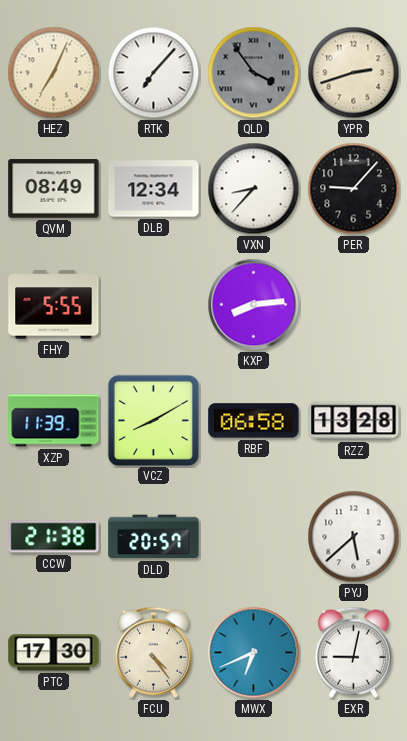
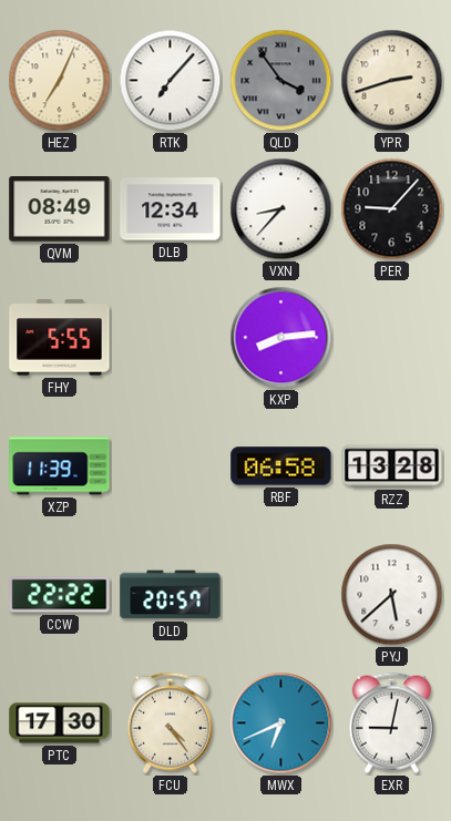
VCZ: 8:10 -> none
CCW: 21:38 -> 22:22
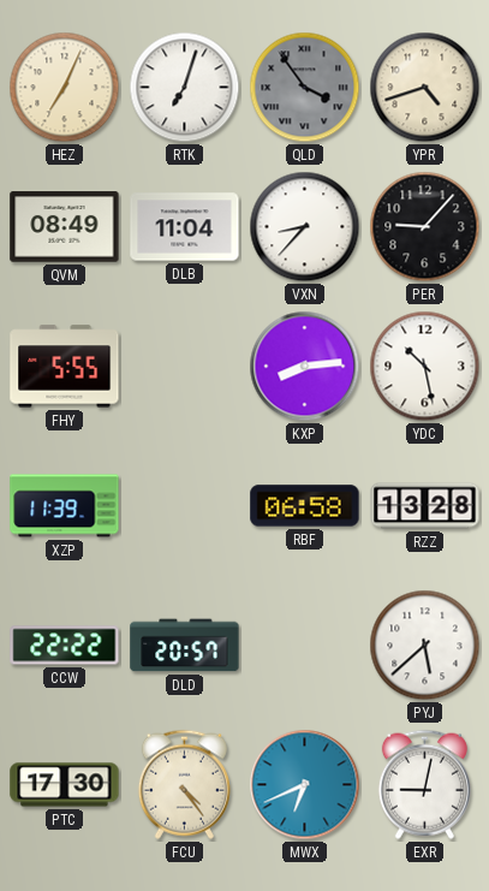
RTK: 7:07 -> 7:03
YPR: 2:42 -> 4:42
DLB: 12:34 -> 11:04
YDC: none -> 10:28
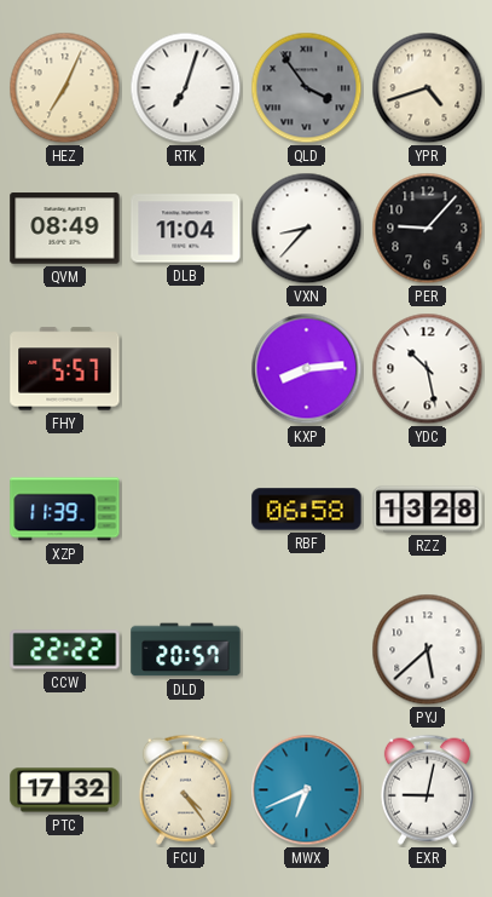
FHY: 5:55 -> 5:57
PTC: 17:30 -> 17:32
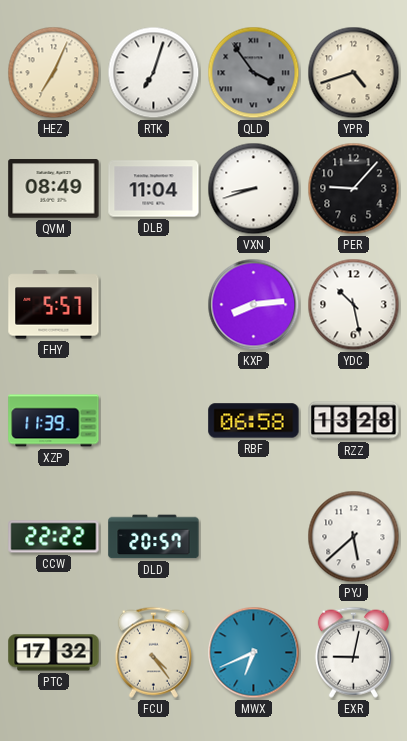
VXN: 8:37 -> 8:42
